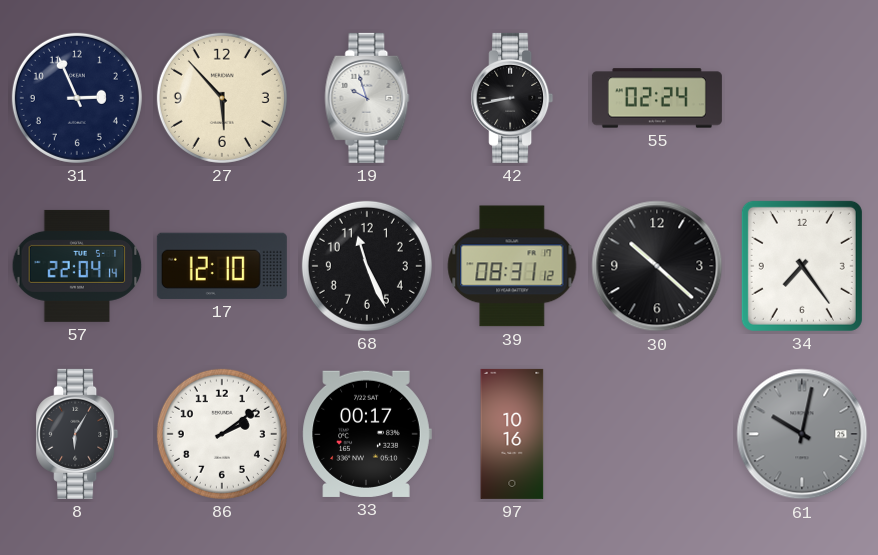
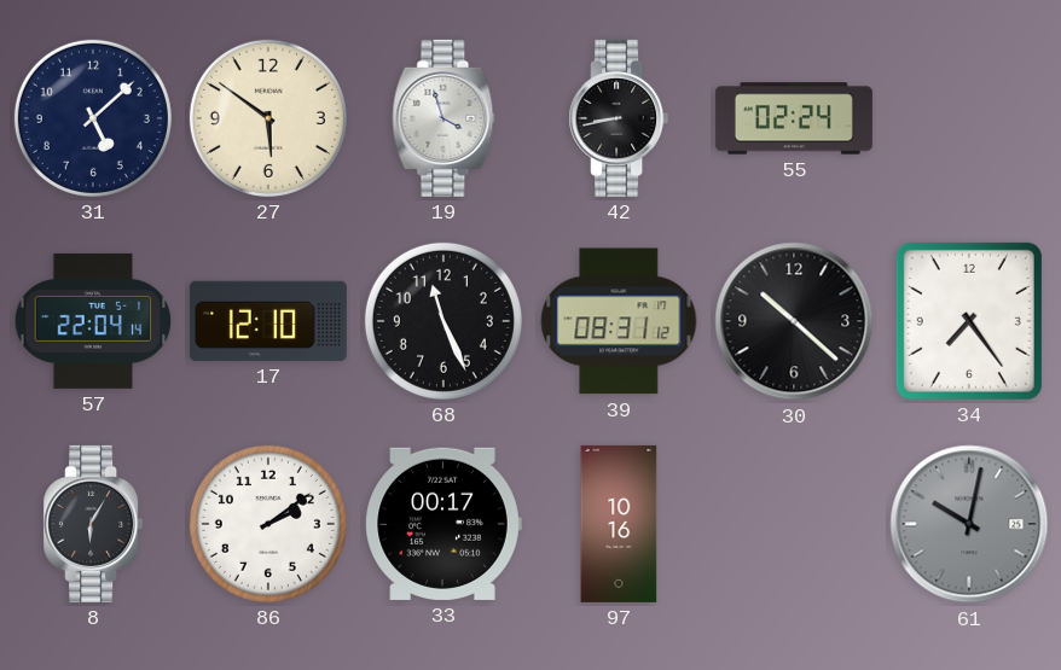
31: 2:56 -> 5:08
27: 5:53 -> 5:51
19: 9:57 -> 3:57
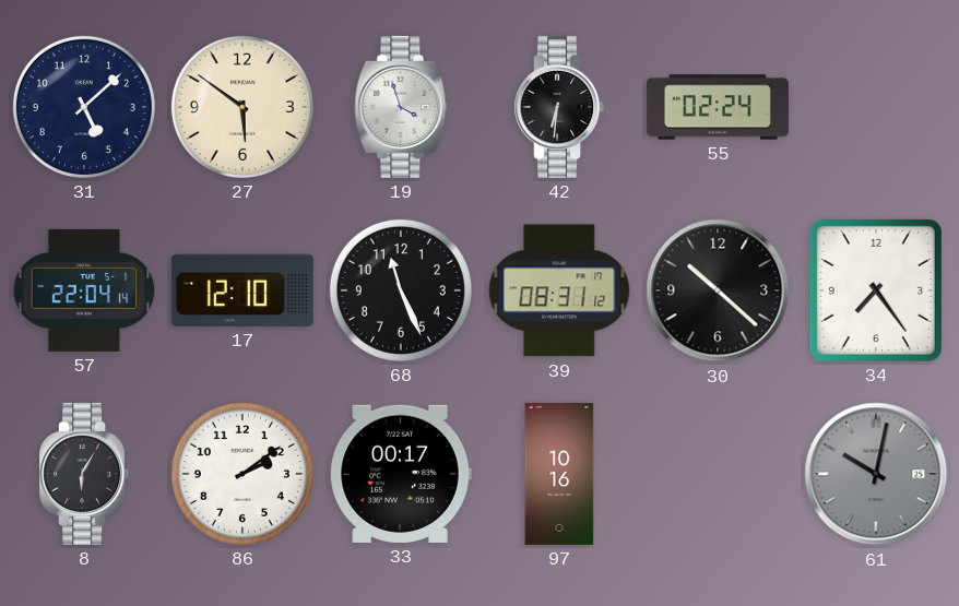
42: 8:43 -> 6:31
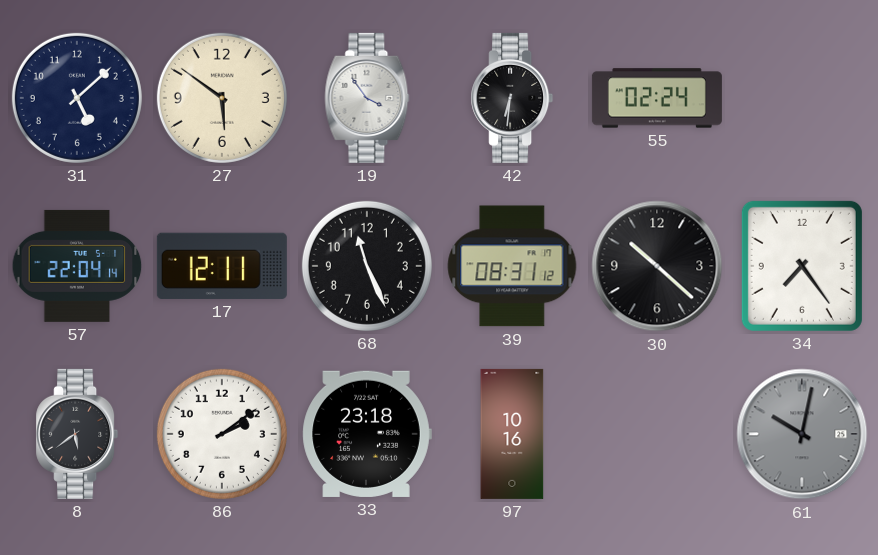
19: 3:57 -> 3:54
17: 12:10 -> 12:11
8: 6:05 -> 5:39
33: 00:17 -> 23:18
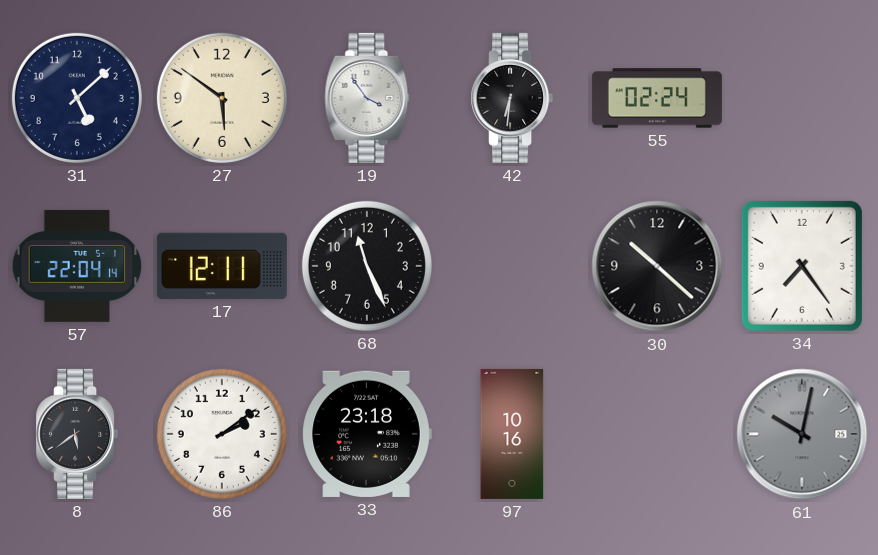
39: 08:31 -> none
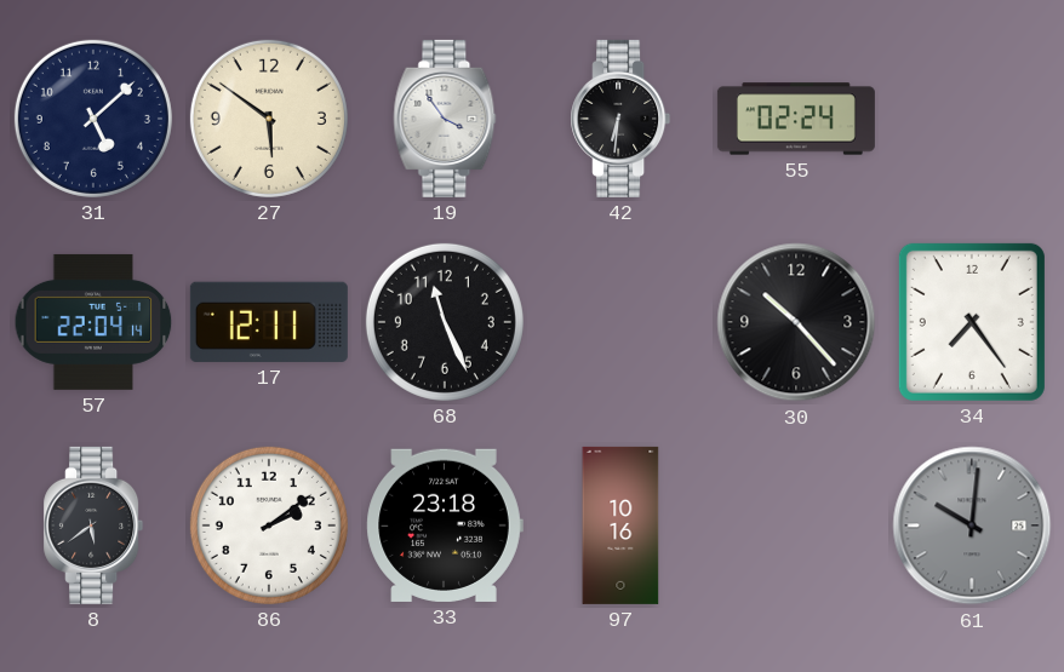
30: 10:22 -> 10:23
61: 10:02 -> 10:01
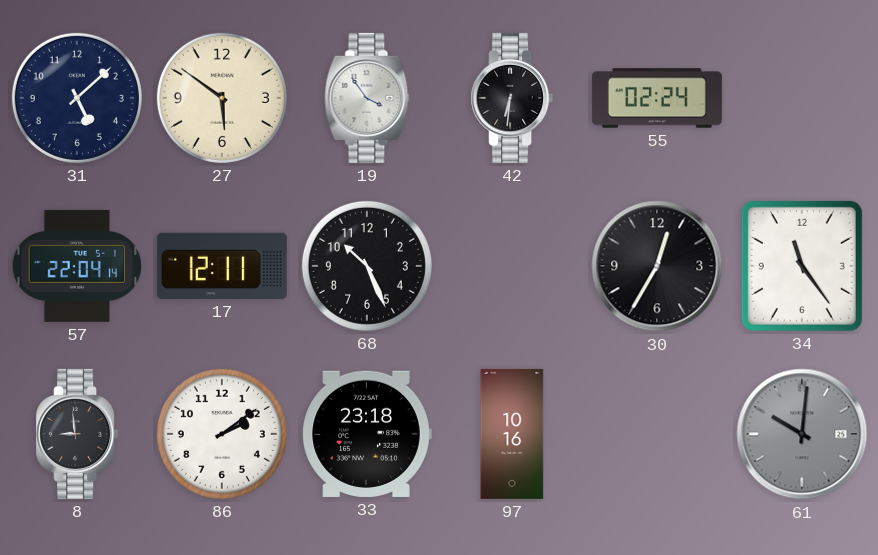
68: 11:26 -> 10:26
30: 10:23 -> 12:35
34: 7:24 -> 11:24
8: 5:39 -> 8:59
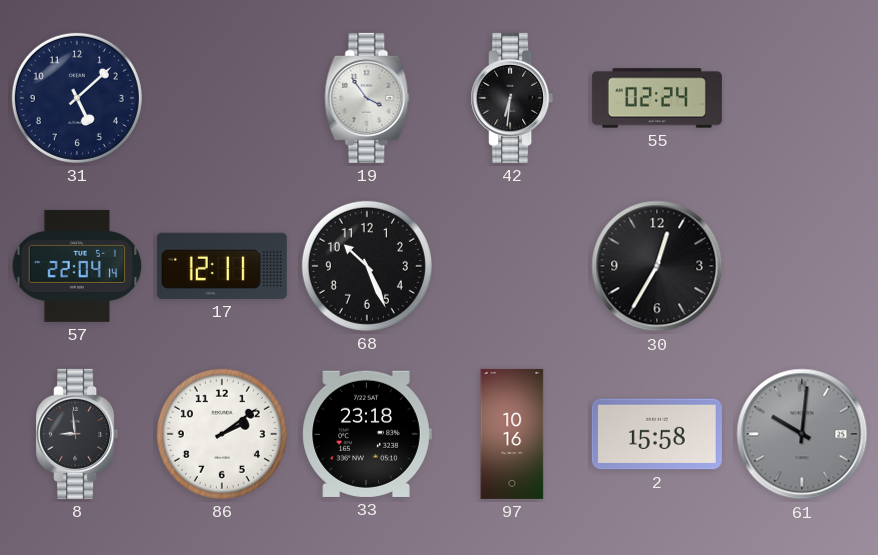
27: 5:51 -> none
34: 11:24 -> none
2: none -> 15:58
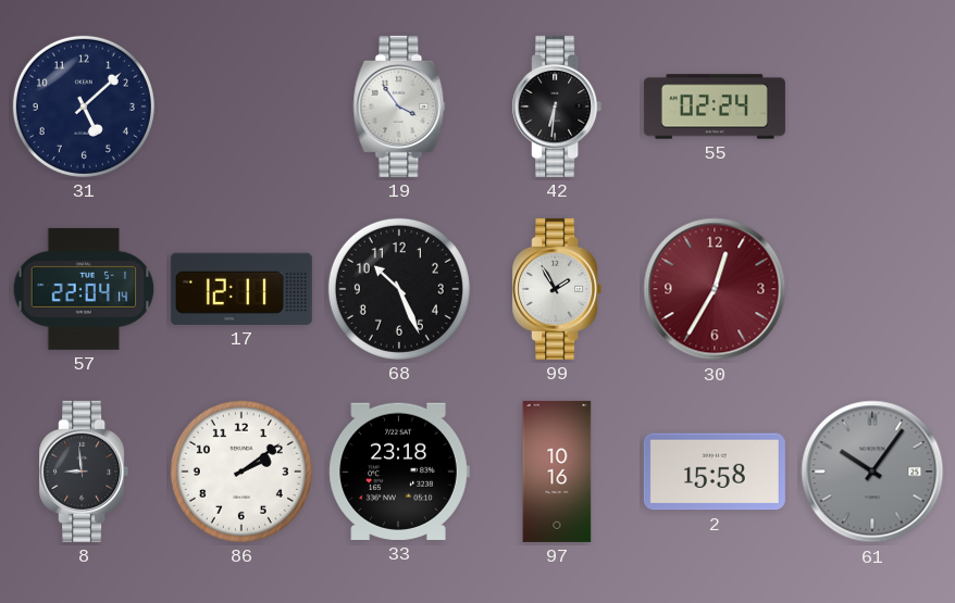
99: none -> 1:55
30 dial: black -> burgundy
61: 10:01 -> 10:06
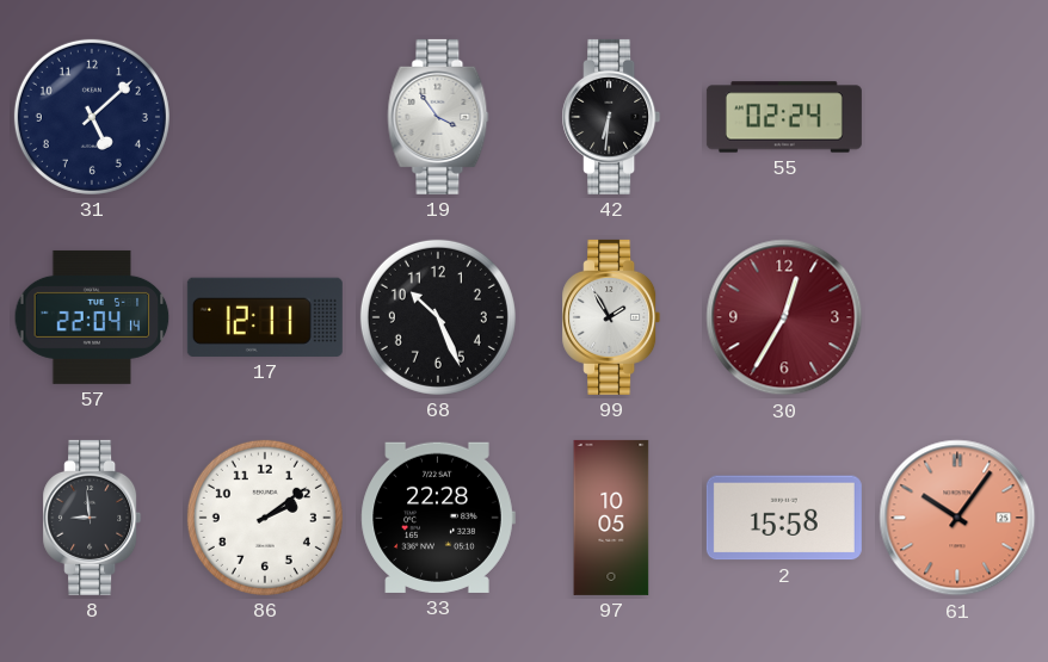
33: 23:18 -> 22:28
97: 10:16 -> 10:05
61 dial: grey -> salmon
